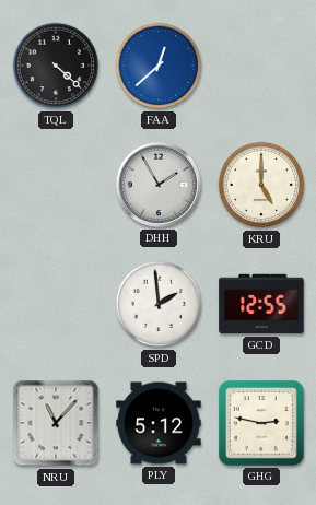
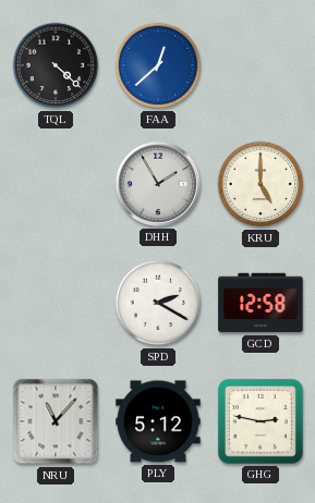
SPD: 1:59 -> 2:20
GCD: 12:55 -> 12:58
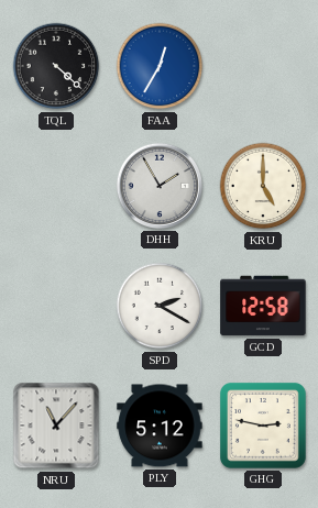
FAA: 12:38 -> 12:35
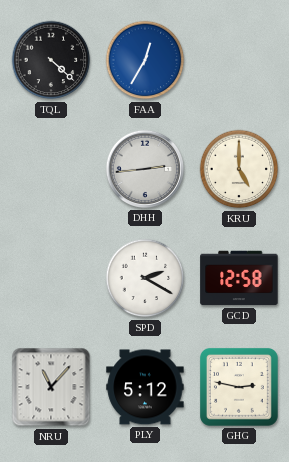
DHH: 1:55 -> 2:44
